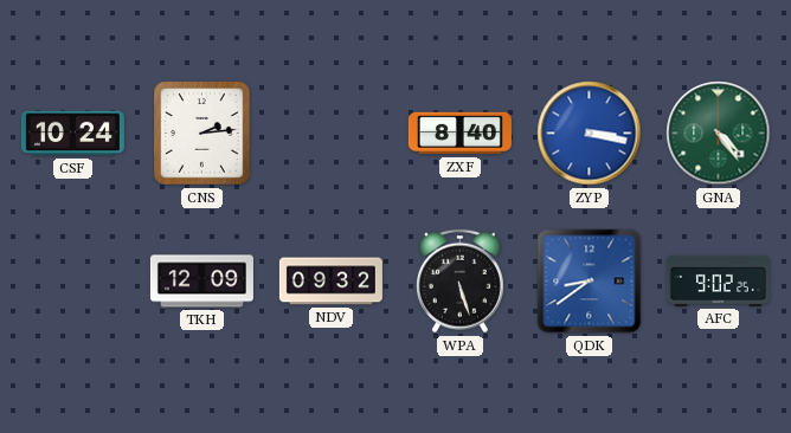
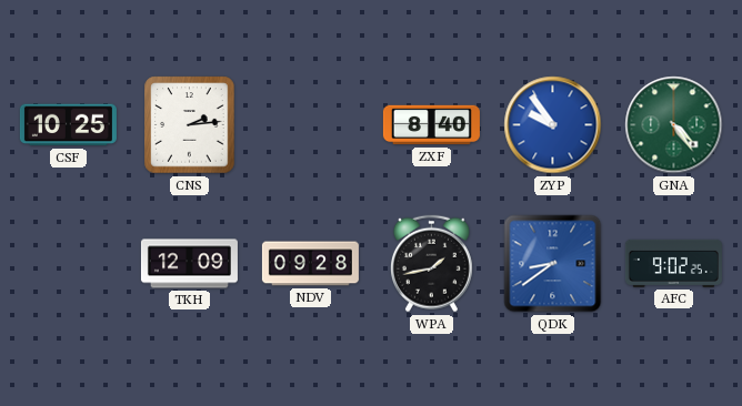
CSF: 10:24 -> 10:25
ZYP: 3:17 -> 9:54
NDV: 09:32 -> 09:28
WPA: 5:27 -> 1:43
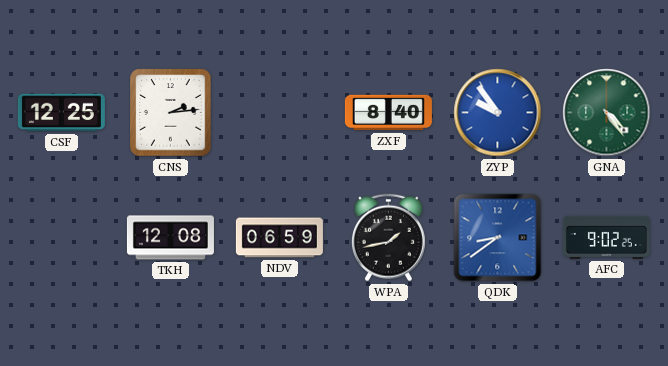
CSF: 10:25 -> 12:25
TKH: 12:09 -> 12:08
NDV: 09:28 -> 06:59
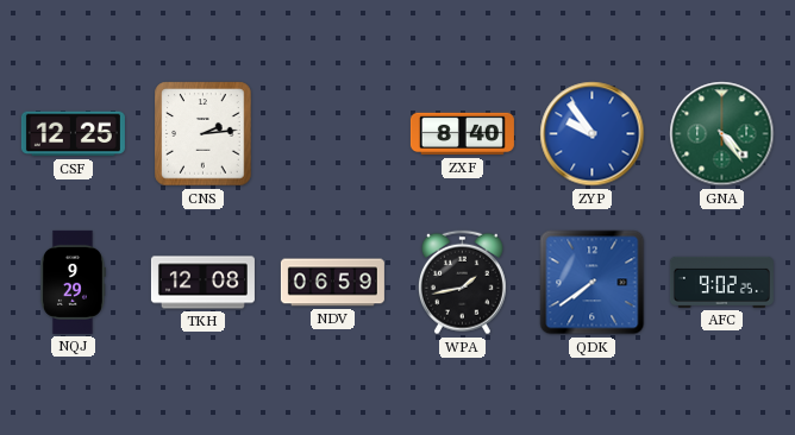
NQJ: none -> 9:29
QDK: 8:39 -> 7:39
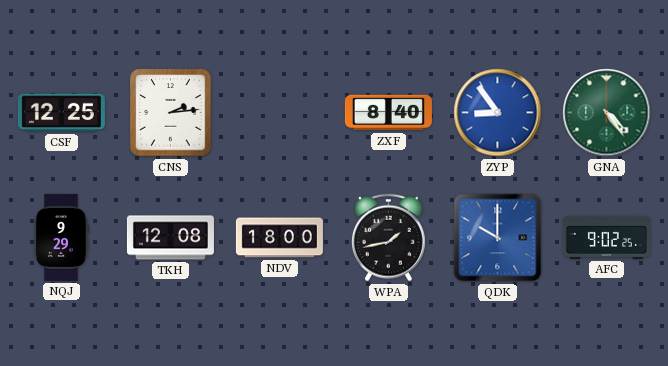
ZYP: 9:54 -> 8:54
NDV: 06:59 -> 18:00
QDK: 7:39 -> 10:00
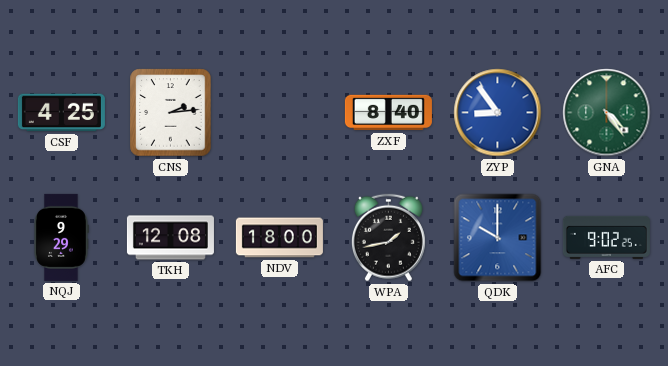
CSF: 12:25 -> 4:25
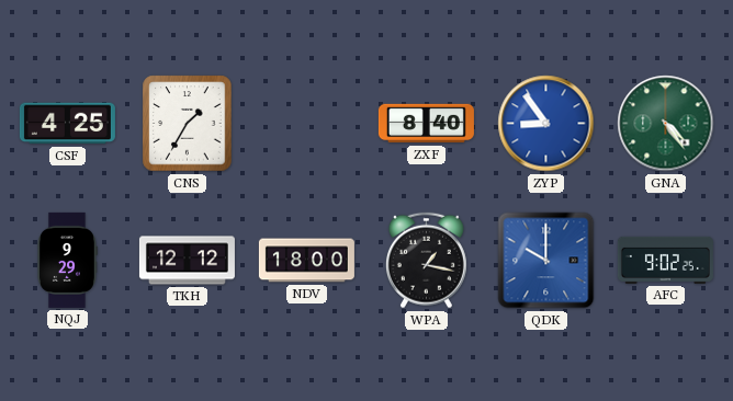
CNS: 2:14 -> 1:35
TKH: 12:08 -> 12:12
WPA: 1:43 -> 1:17
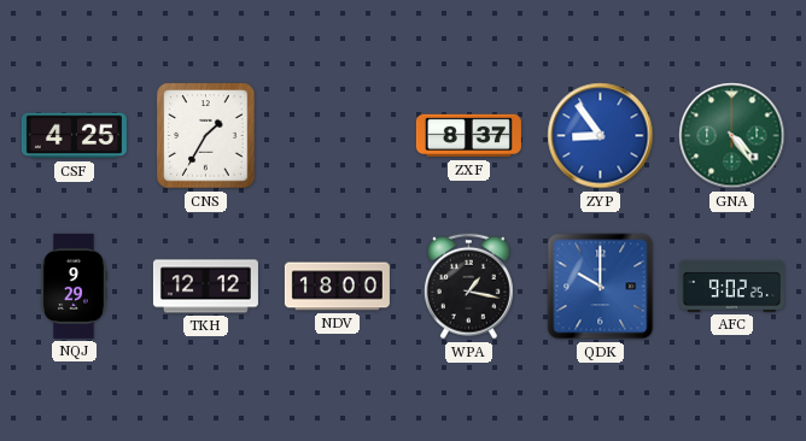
ZXF: 8:40 -> 8:37
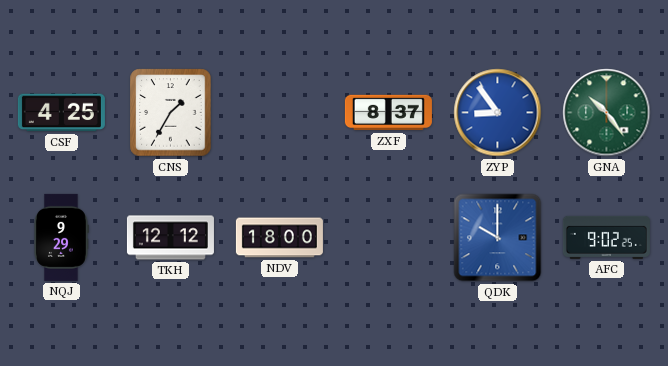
GNA: 4:24 -> 10:24
WPA: 1:17 -> none
